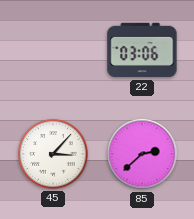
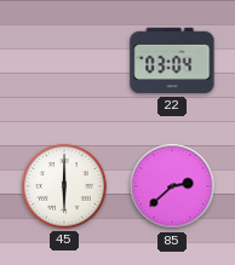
22: 03:06 -> 03:04
45: 3:07 -> 6:00
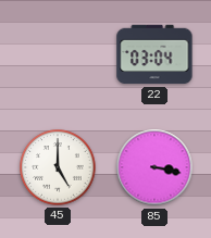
45: 6:00 -> 5:00
85: 2:38 -> 3:17
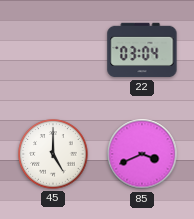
85: 3:17 -> 3:41
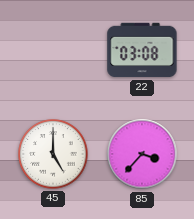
22: 03:04 -> 03:08
85: 3:41 -> 3:37
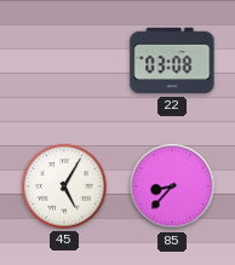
45: 5:00 -> 5:05
85: 3:37 -> 8:37
